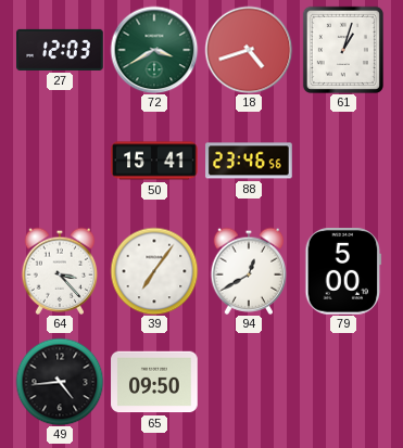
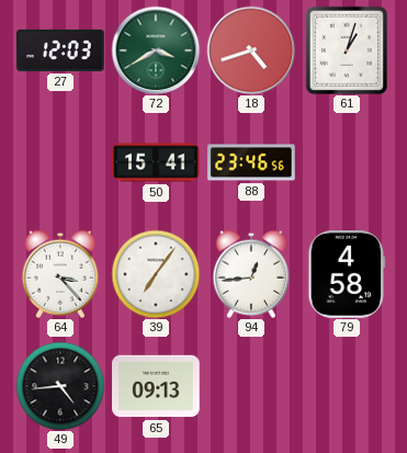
94: 12:40 -> 12:44
79: 5:00 -> 4:58
65: 09:50 -> 09:13
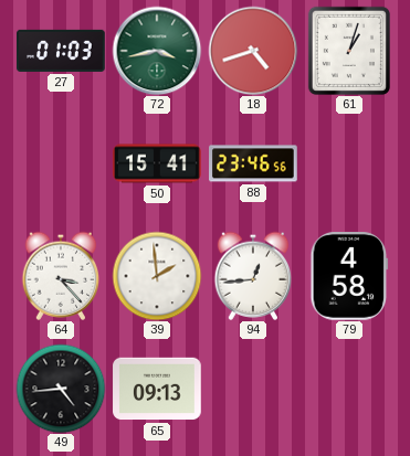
27: 12:03 -> 01:03
72: 3:40 -> 3:43
39: 7:06 -> 1:59
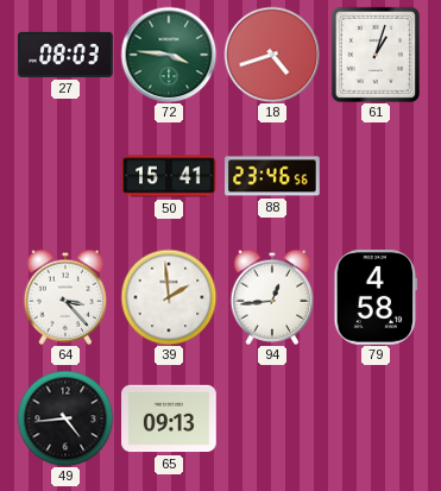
27: 01:03 -> 08:03
72: 3:43 -> 3:46
